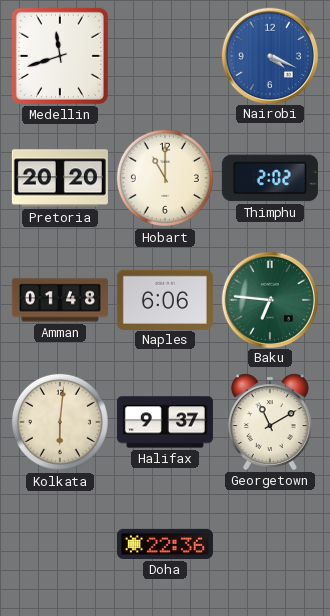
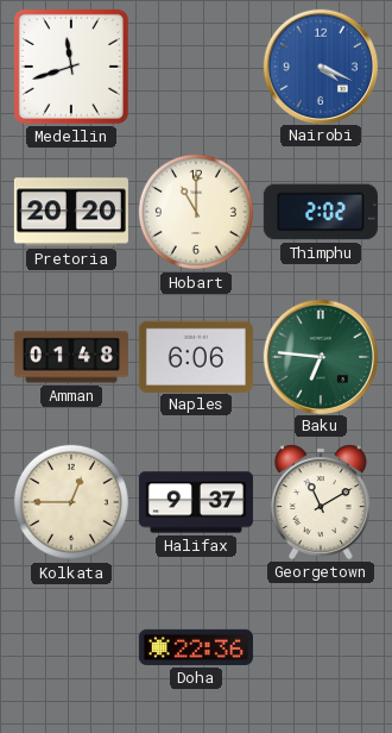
Kolkata: 6:01 -> 12:45
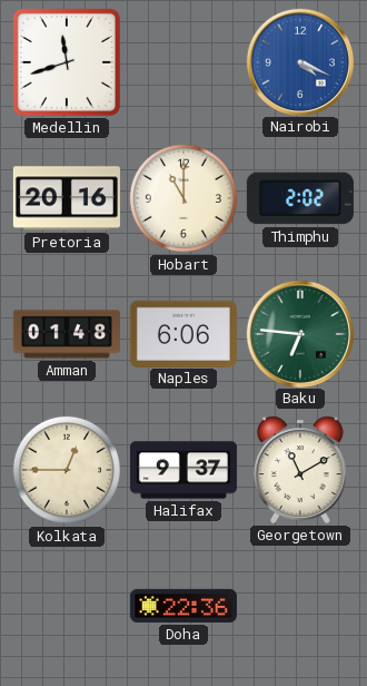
Pretoria: 20:20 -> 20:16
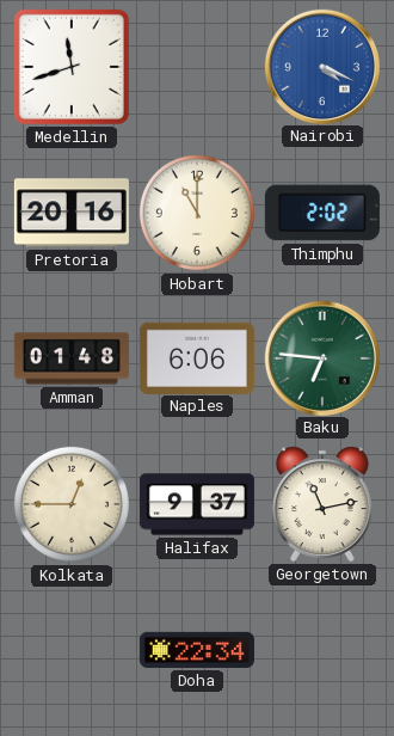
Georgetown: 11:10 -> 11:13
Doha: 22:36 -> 22:34
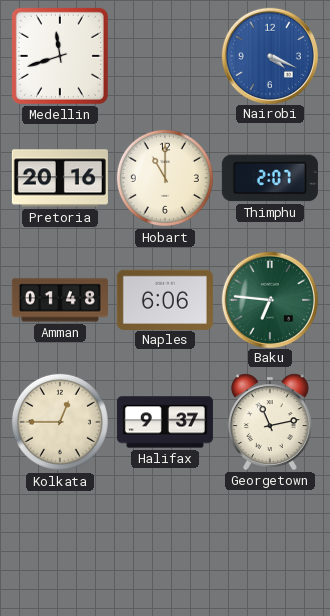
Thimphu: 2:02 -> 2:07
Doha: 22:34 -> none
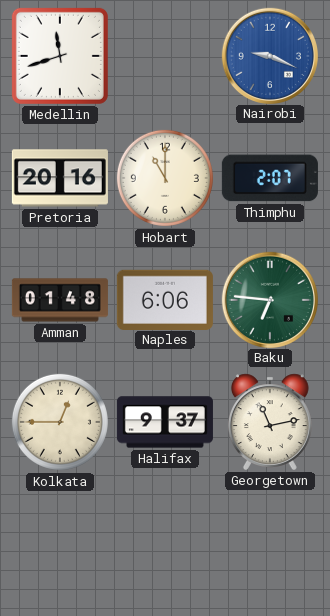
Nairobi: 4:19 -> 9:19
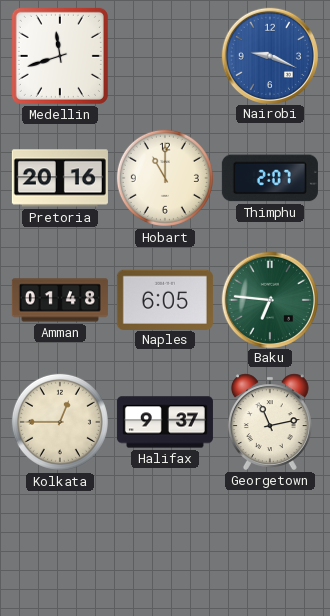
Naples: 6:06 -> 6:05
